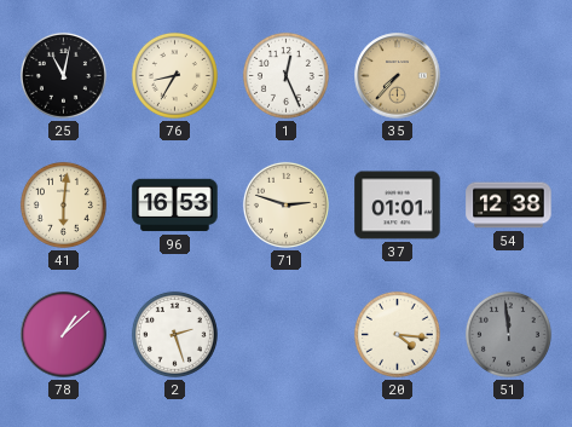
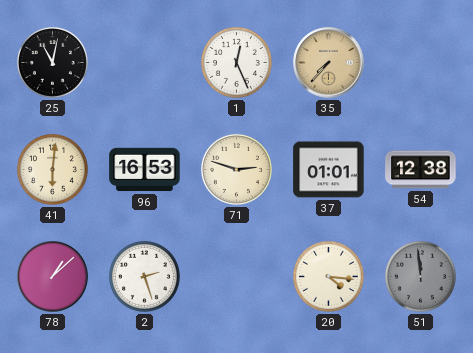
76: 8:35 -> none
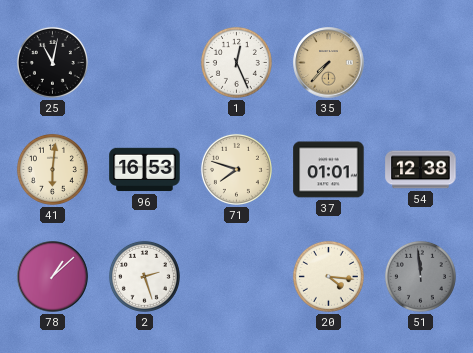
71: 2:48 -> 7:48
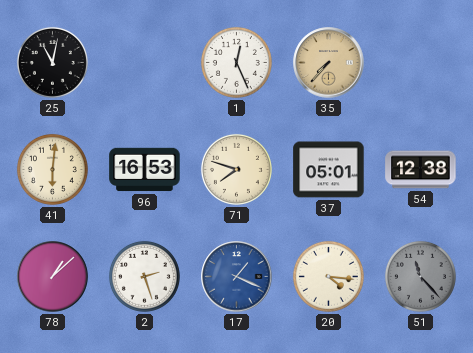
37: 01:01 -> 05:01
17: none -> 1:19
51: 11:59 -> 11:23
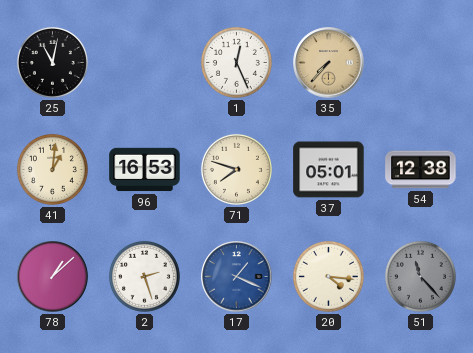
41: 6:01 -> 1:01
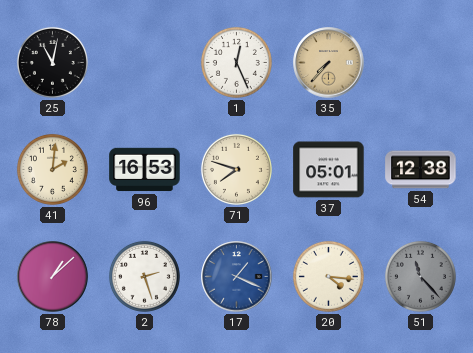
41: 1:01 -> 2:01
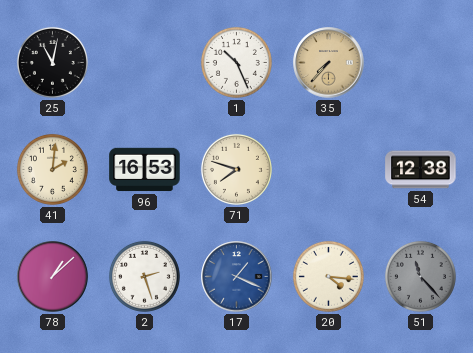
1: 12:26 -> 10:26
37: 05:01 -> none
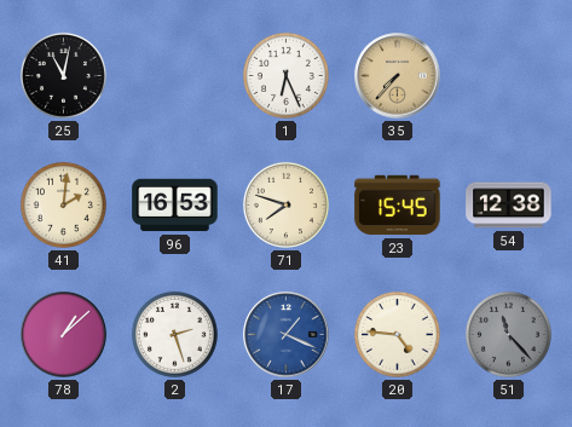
1: 10:26 -> 6:26
23: none -> 15:45
20: 4:16 -> 4:46
